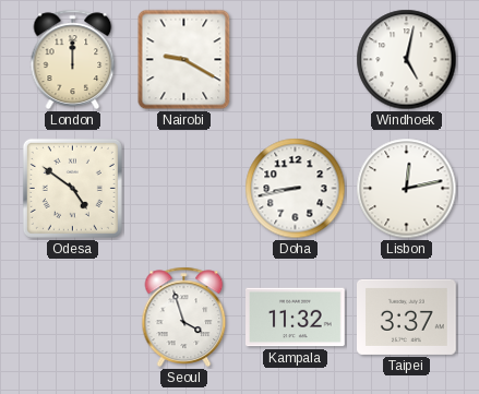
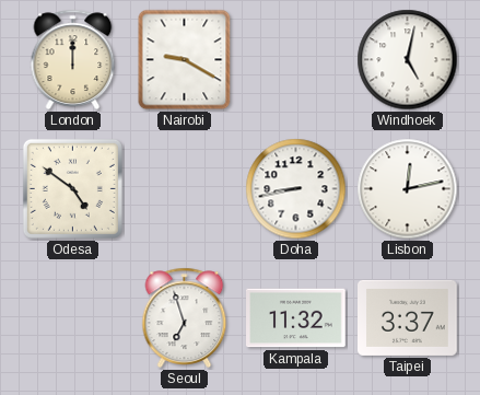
Seoul: 3:57 -> 6:57
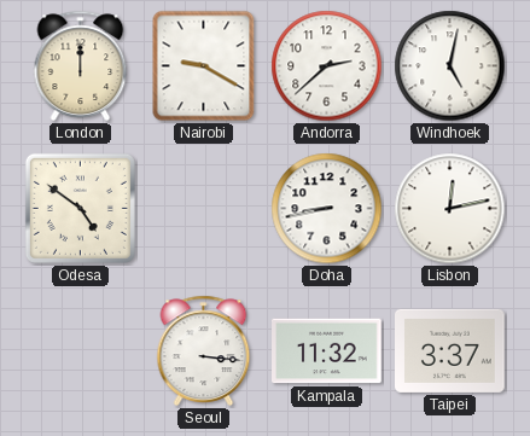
Andorra: none -> 2:38
Seoul: 6:57 -> 3:16
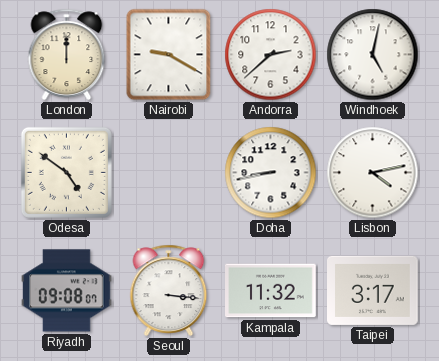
Lisbon: 12:13 -> 4:13
Riyadh: none -> 09:08
Taipei: 3:37 -> 3:17
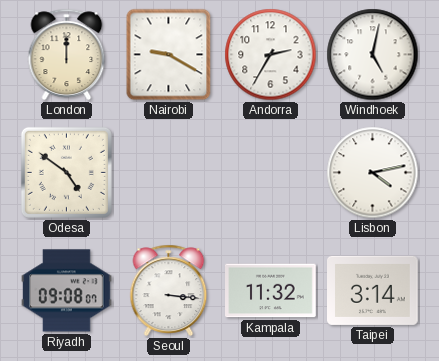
Andorra: 2:38 -> 2:35
Doha: 8:43 -> none
Taipei: 3:17 -> 3:14
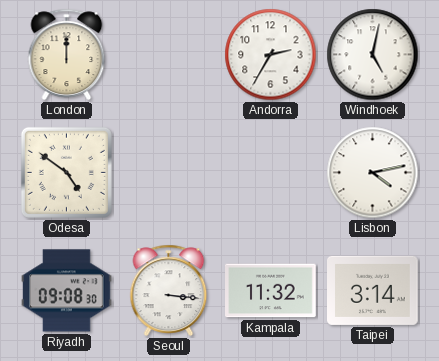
Nairobi: 9:20 -> none
Riyadh: 09:08:07 -> 09:08:30
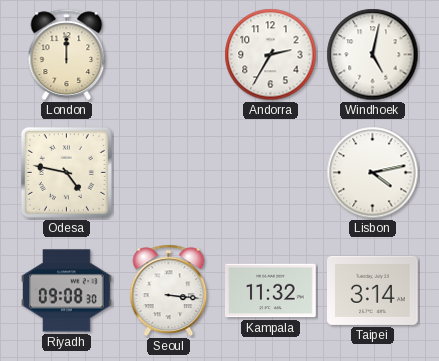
Odesa: 4:51 -> 4:47
